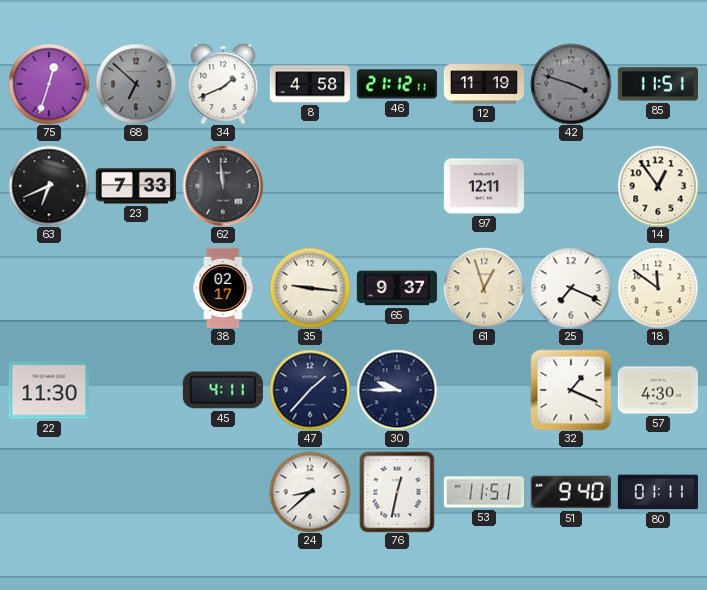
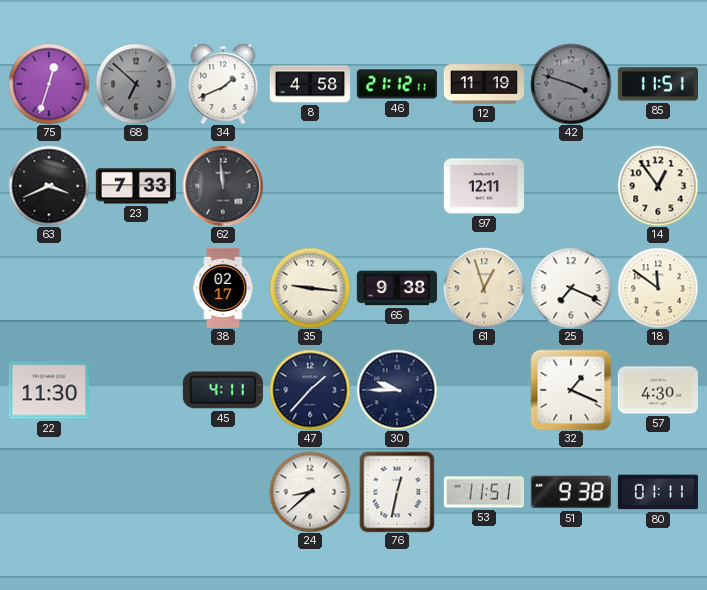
63: 6:41 -> 3:41
65: 9:37 -> 9:38
51: 9:40 -> 9:38
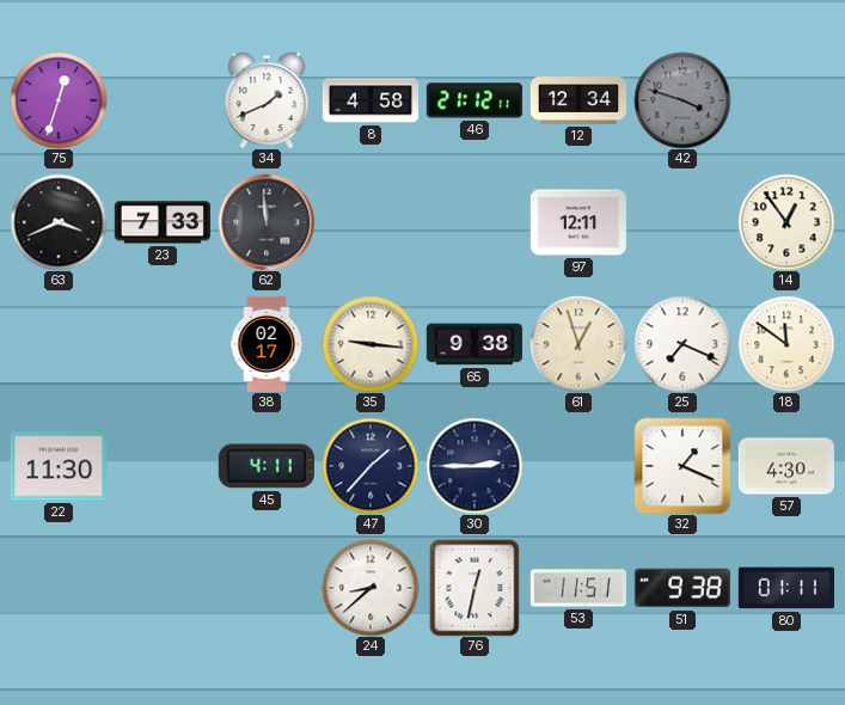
68: 6:52 -> none
12: 11:19 -> 12:34
85: 11:51 -> none
30: 9:45 -> 2:45
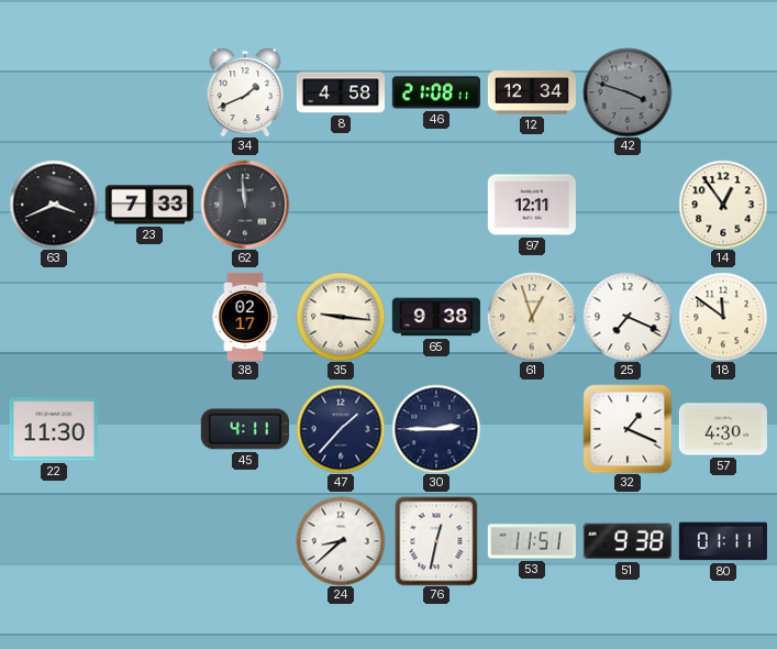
75: 12:33 -> none
46: 21:12 -> 21:08
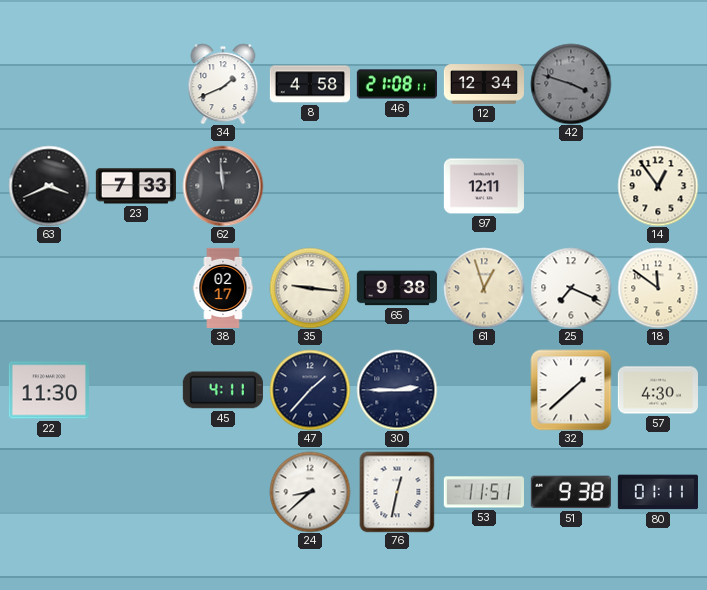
32: 1:19 -> 1:38
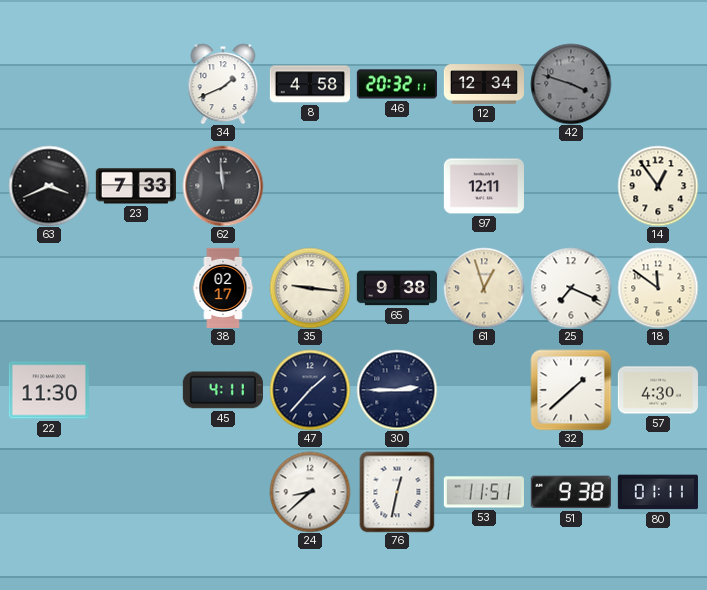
46: 21:08 -> 20:32
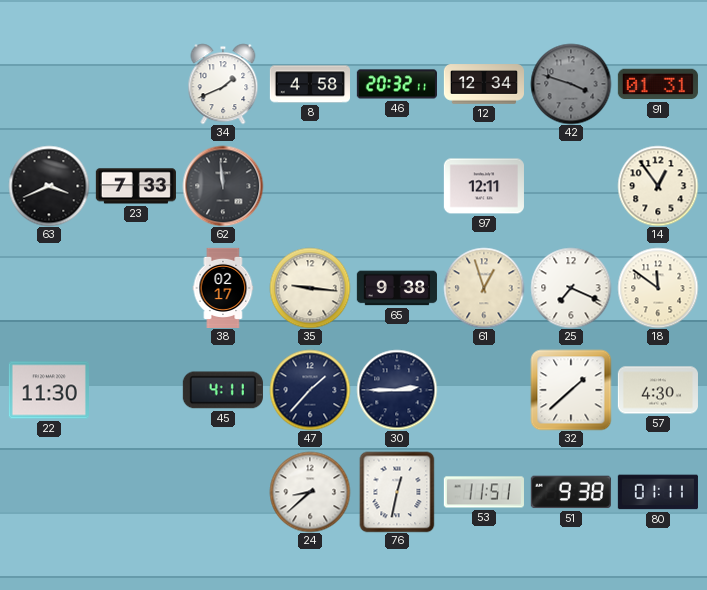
91: none -> 01:31
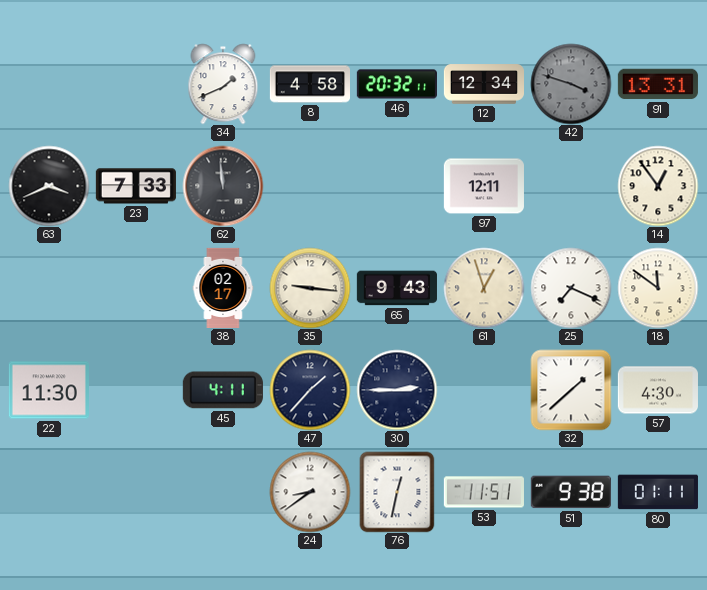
91: 01:31 -> 13:31
65: 9:38 -> 9:43
24: 8:38 -> 8:39
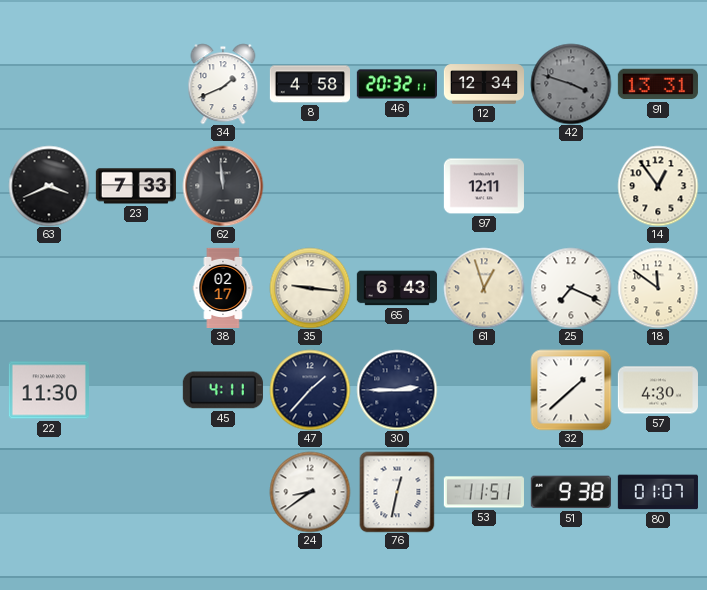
65: 9:43 -> 6:43
80: 01:11 -> 01:07
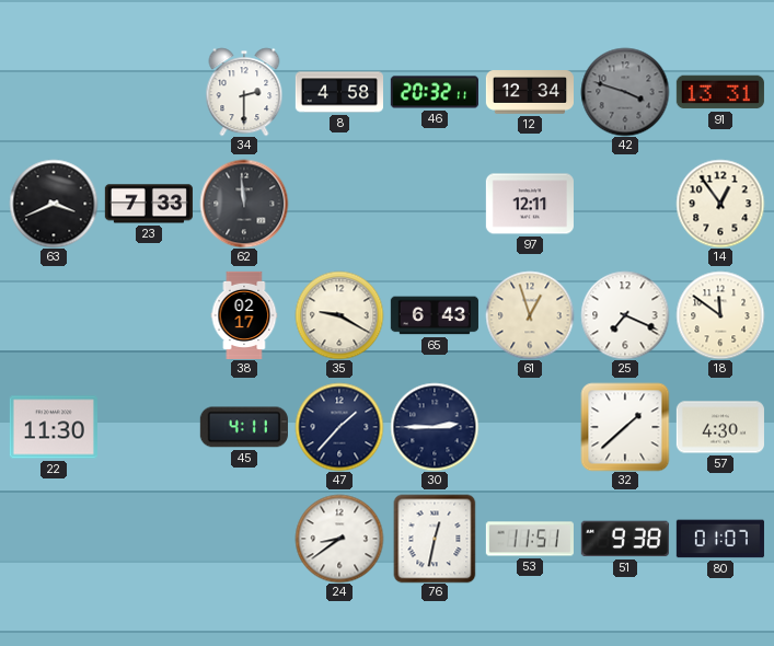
34: 1:41 -> 2:30
35: 9:16 -> 9:20
